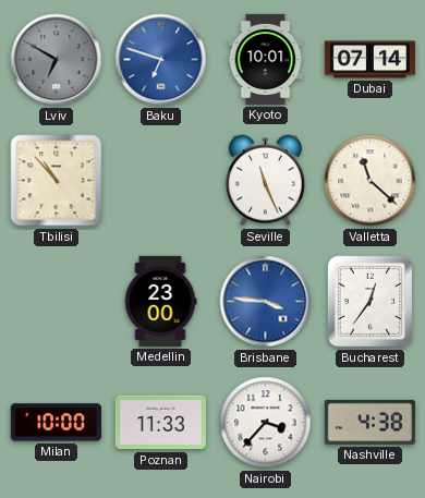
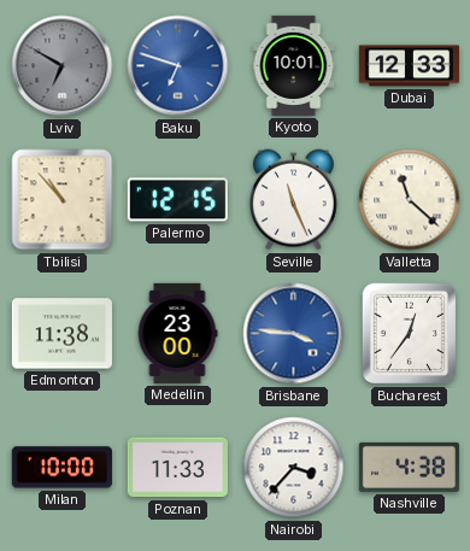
Dubai: 07:14 -> 12:33
Palermo: none -> 12:15
Edmonton: none -> 11:38
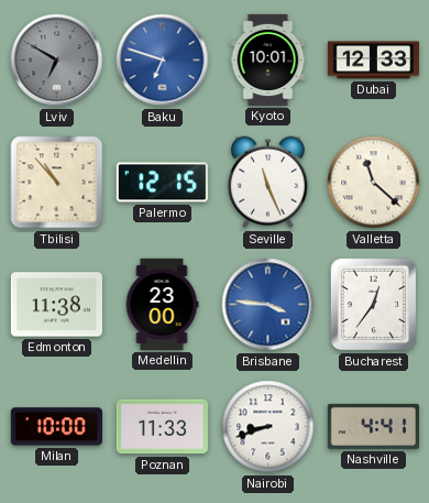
Nairobi: 3:37 -> 8:42
Nashville: 4:38 -> 4:41
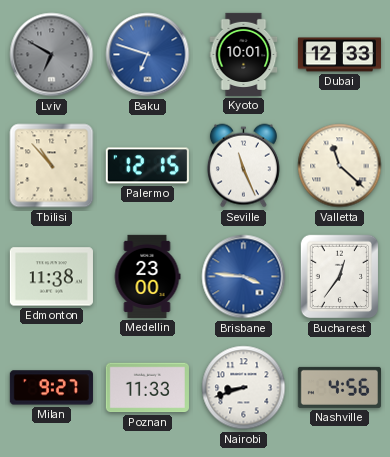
Milan: 10:00 -> 9:27
Nashville: 4:41 -> 4:56
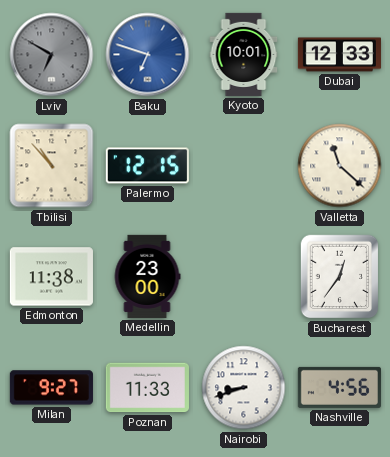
Seville: 11:26 -> none
Brisbane: 3:46 -> none
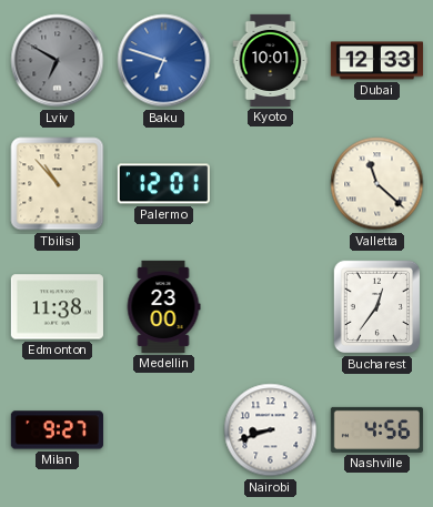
Palermo: 12:15 -> 12:01
Poznan: 11:33 -> none
